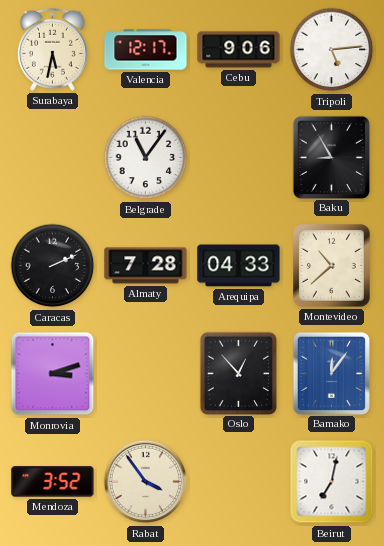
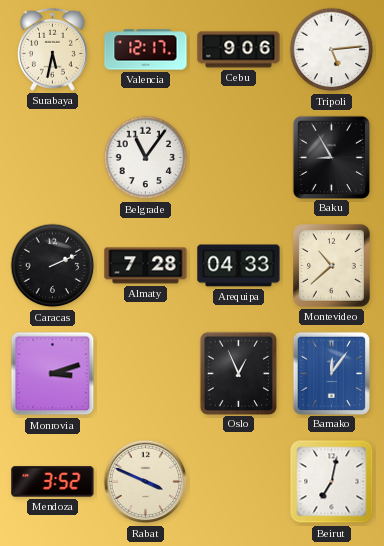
Oslo: 12:53 -> 12:56
Rabat: 3:54 -> 3:49
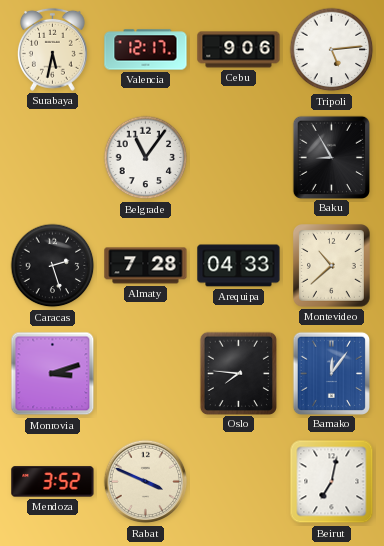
Caracas: 2:11 -> 2:27
Oslo: 12:56 -> 7:46
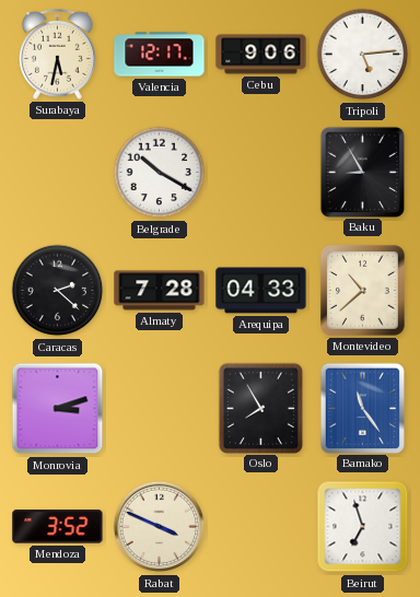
Belgrade: 11:06 -> 10:20
Caracas: 2:27 -> 2:22
Oslo: 7:46 -> 7:55
Bamako: 12:06 -> 11:24
Beirut: 7:02 -> 6:57
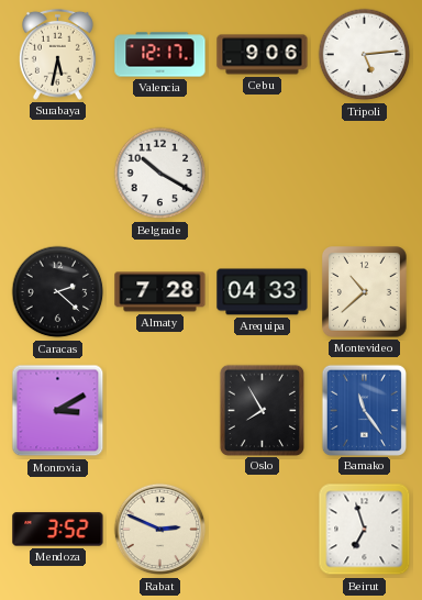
Baku: 8:55 -> none
Monrovia: 3:12 -> 3:10
Rabat: 3:49 -> 2:49
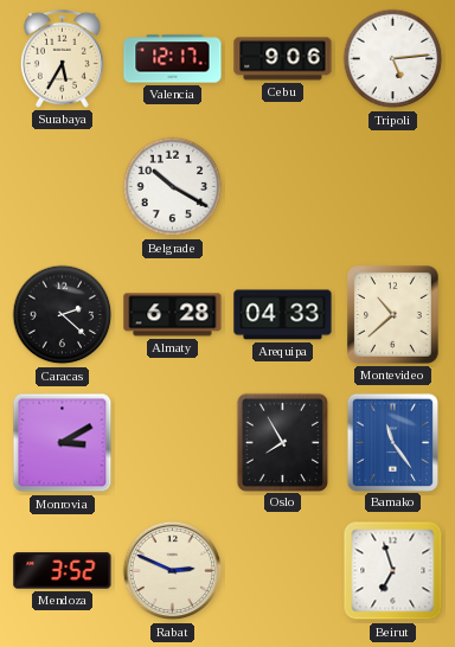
Surabaya: 5:32 -> 5:35
Almaty: 7:28 -> 6:28
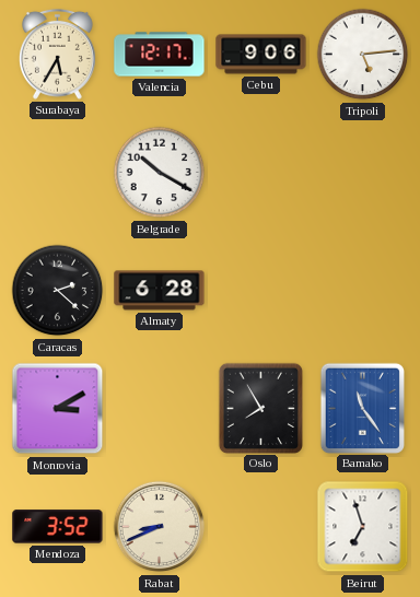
Arequipa: 04:33 -> none
Montevideo: 10:38 -> none
Rabat: 2:49 -> 8:41
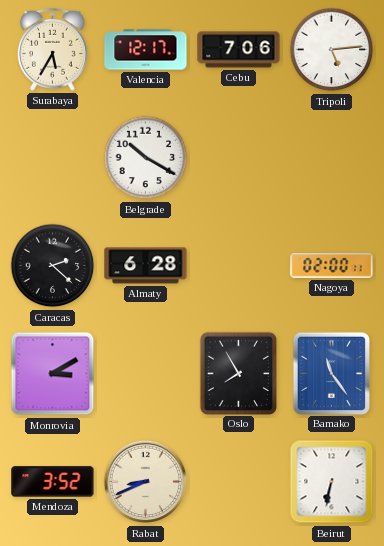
Cebu: 9:06 -> 7:06
Nagoya: none -> 02:00
Beirut: 6:57 -> 6:32
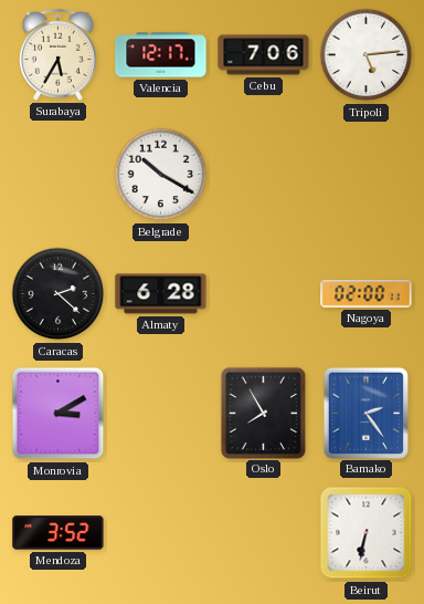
Bamako: 11:24 -> 2:24
Rabat: 8:41 -> none
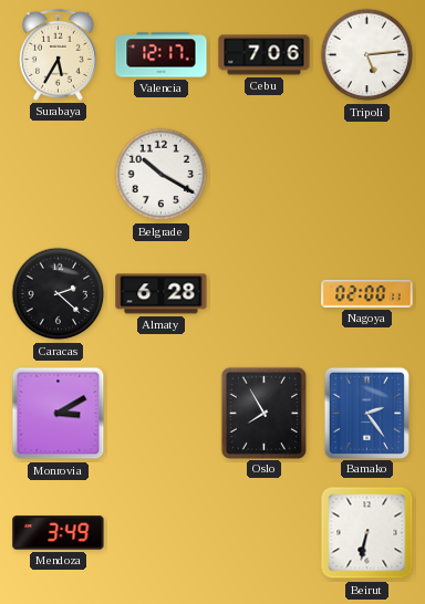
Mendoza: 3:52 -> 3:49
